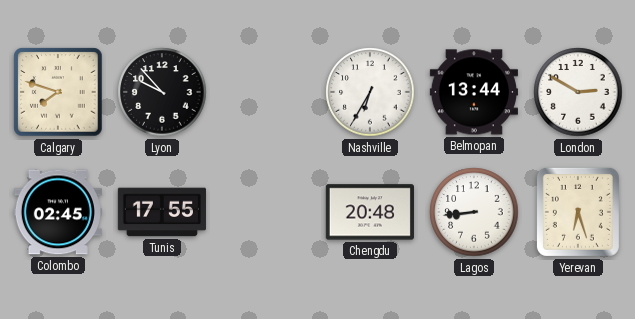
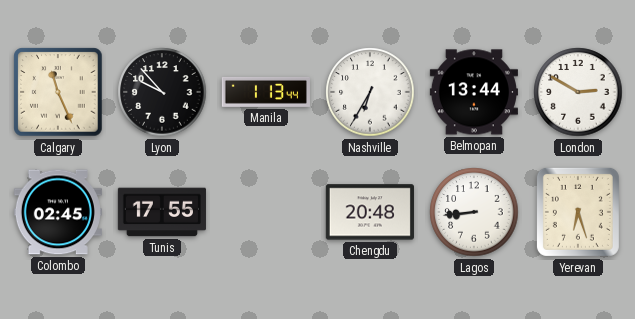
Calgary: 7:48 -> 11:26
Manila: none -> 1:13
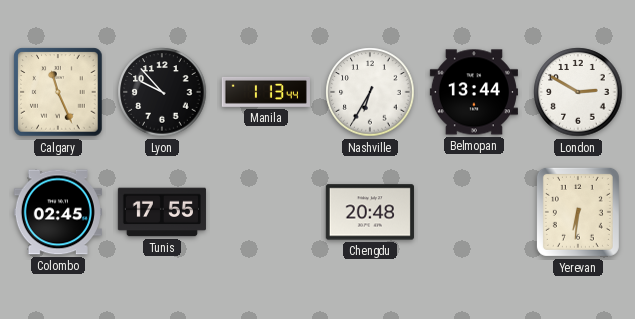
Lagos: 8:44 -> none
Yerevan: 6:27 -> 6:31
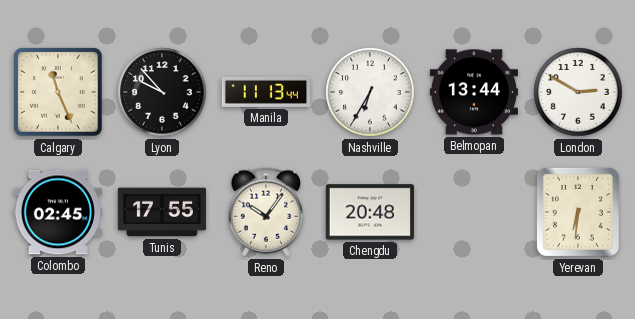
Manila: 1:13 -> 11:13
Reno: none -> 10:06
